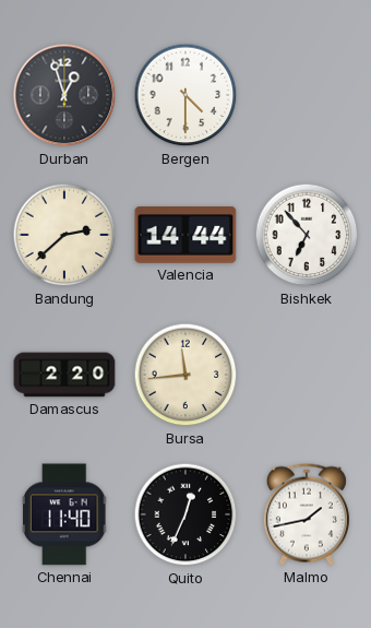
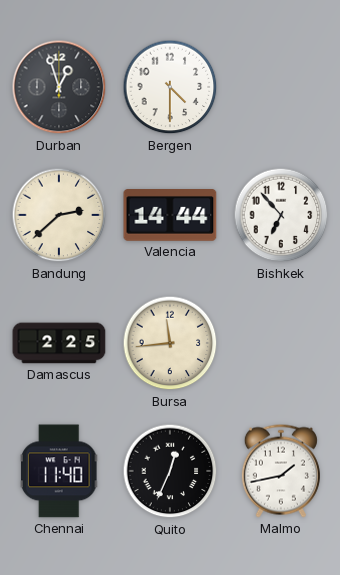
Damascus: 2:20 -> 2:25
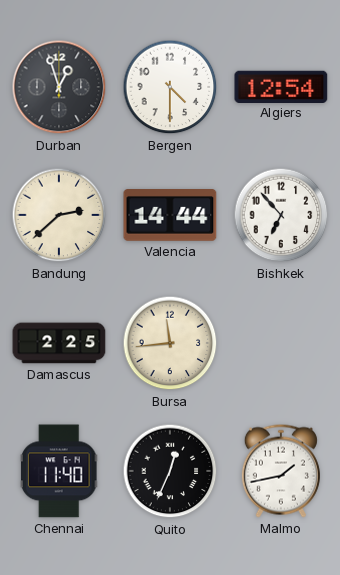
Algiers: none -> 12:54
